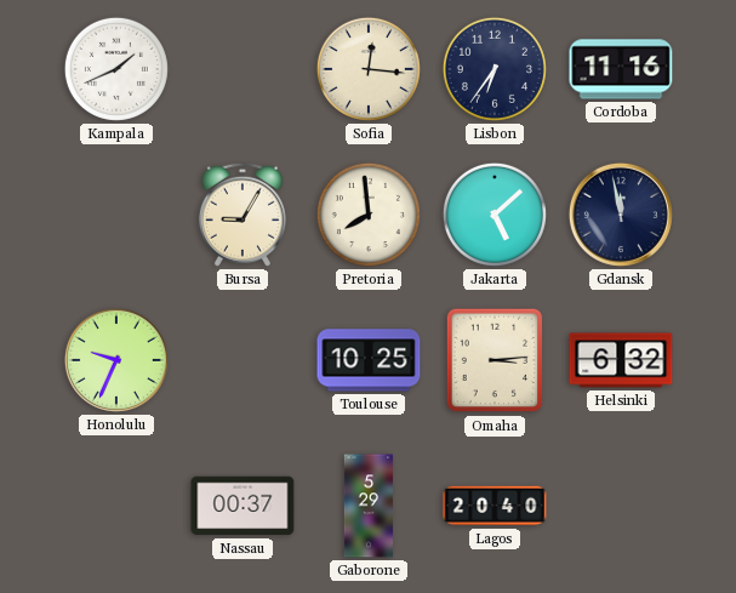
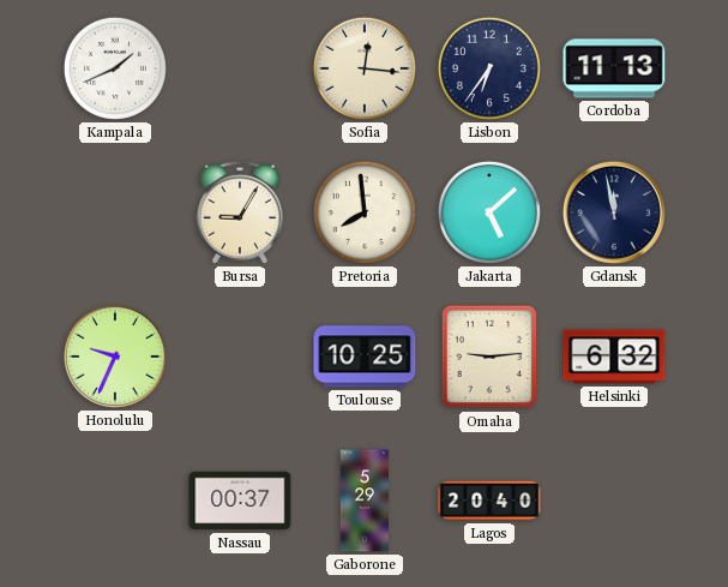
Cordoba: 11:16 -> 11:13
Omaha: 3:14 -> 9:14
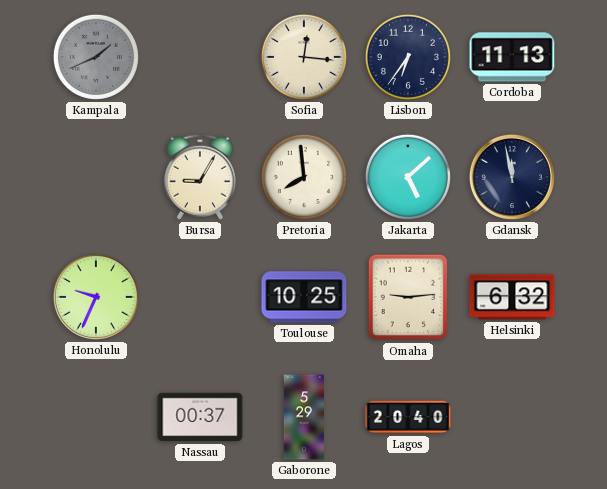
Kampala dial: white -> grey
